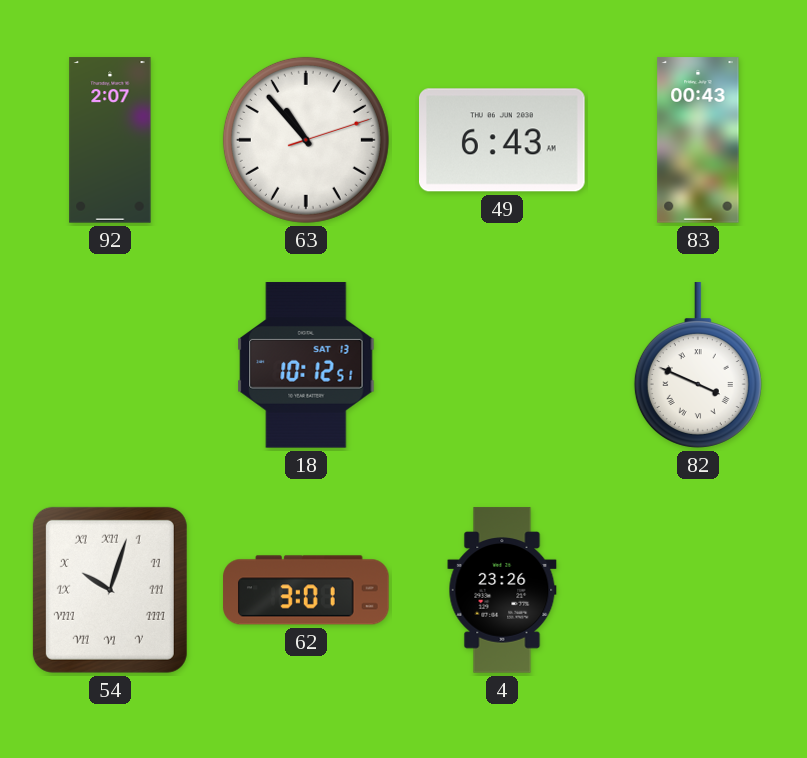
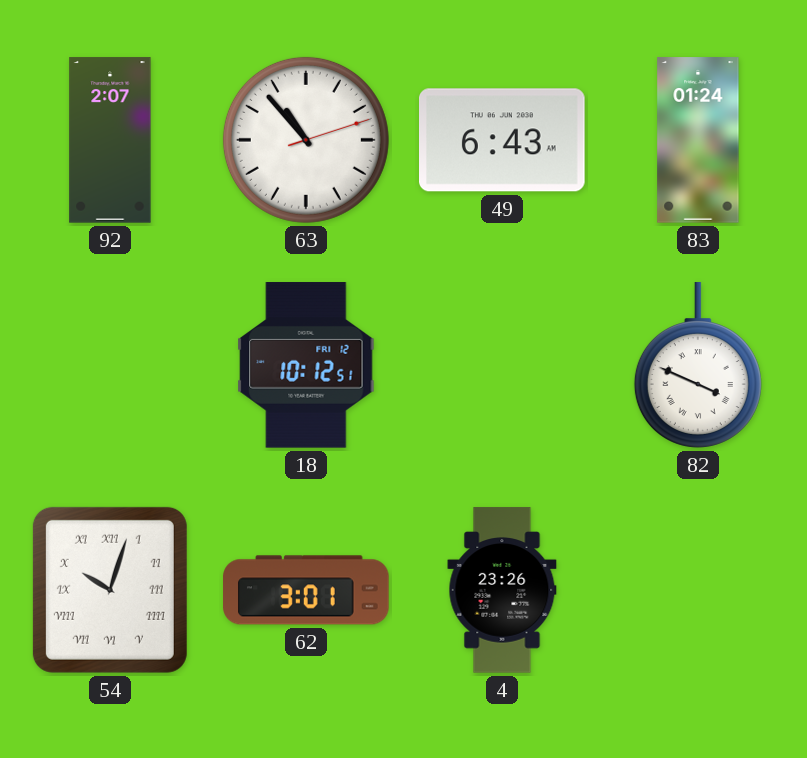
83: 00:43 -> 01:24
18 date: SAT 13 -> FRI 12
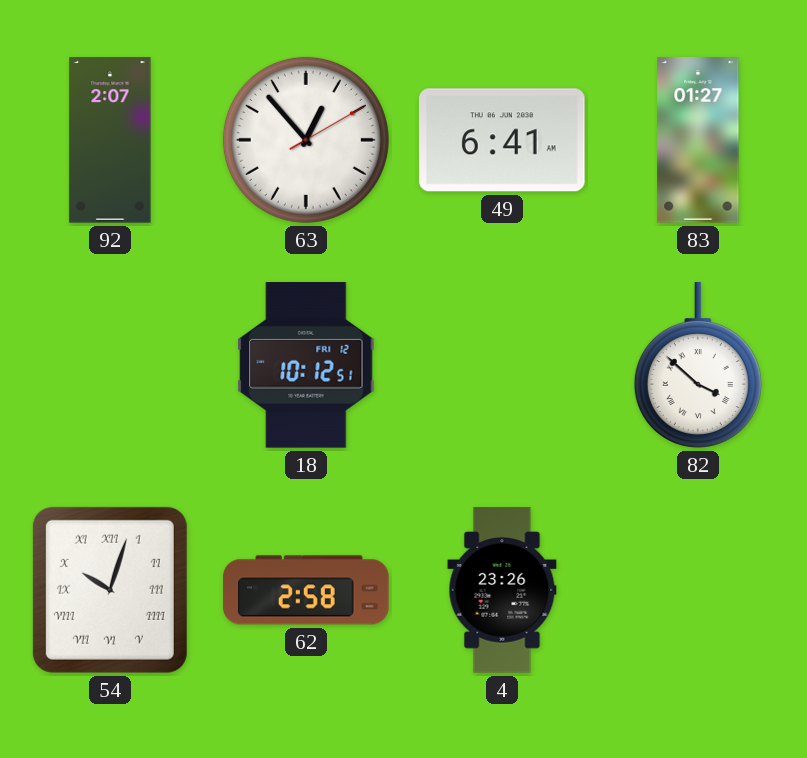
63: 10:53 -> 12:53
49: 6:43 -> 6:41
83: 01:24 -> 01:27
82: 3:49 -> 3:52
62: 3:01 -> 2:58
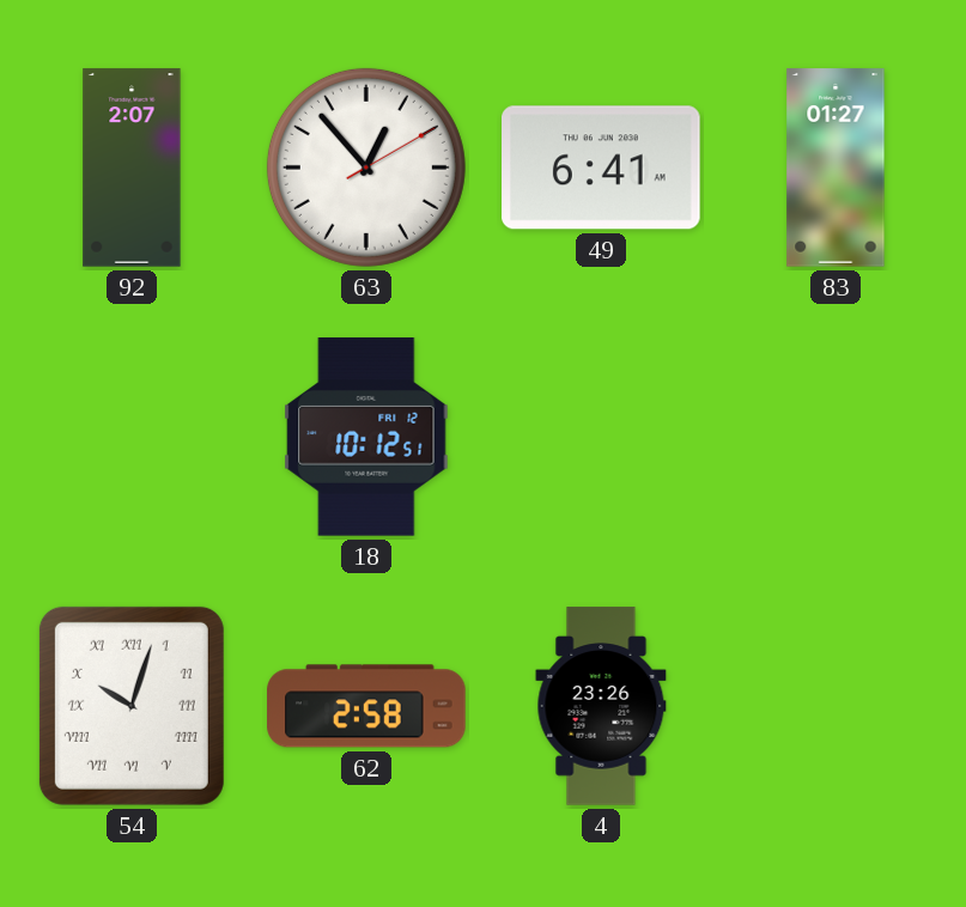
82: 3:52 -> none
